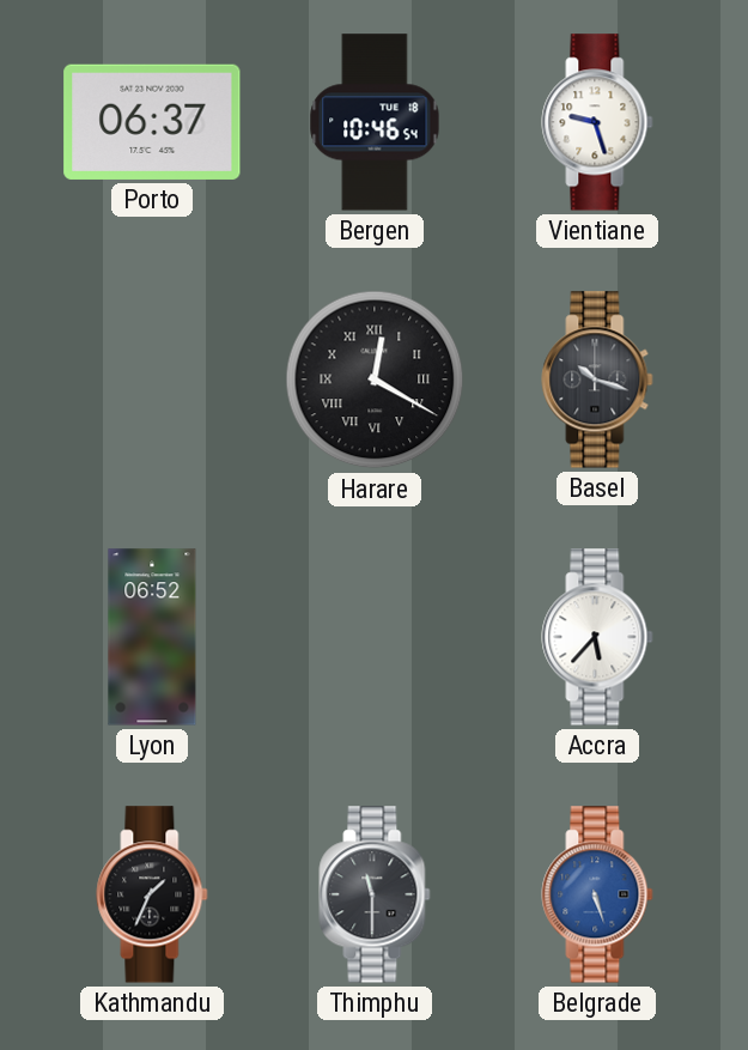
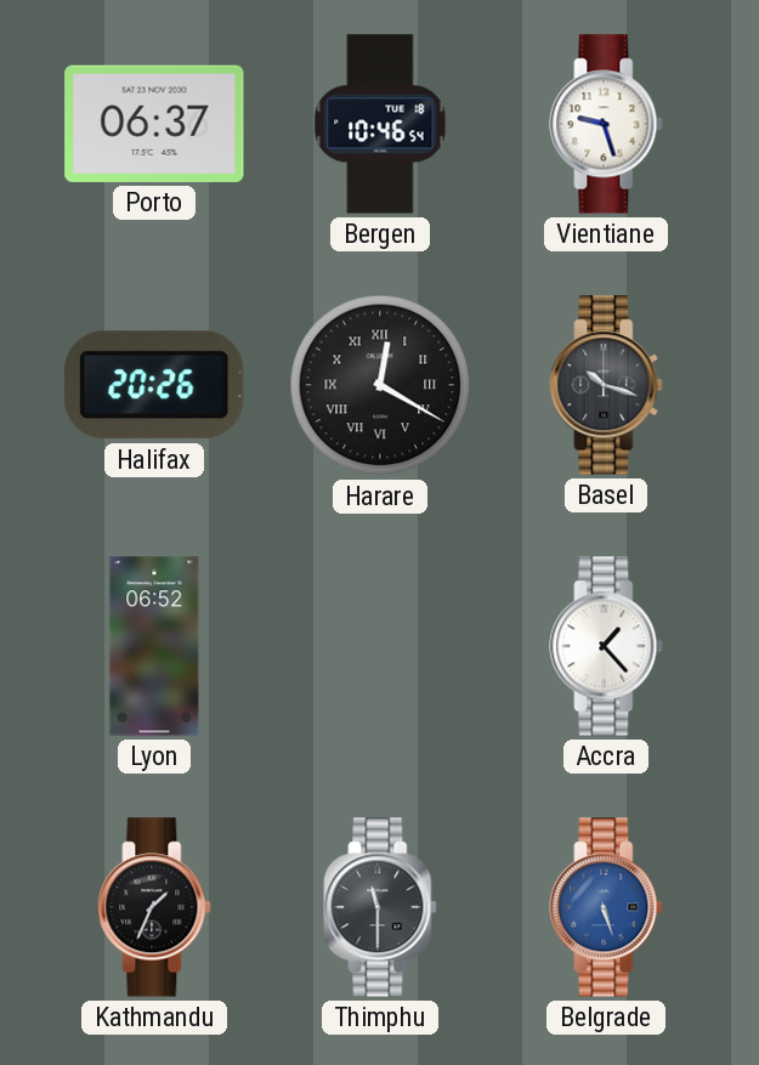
Halifax: none -> 20:26
Accra: 5:37 -> 1:23
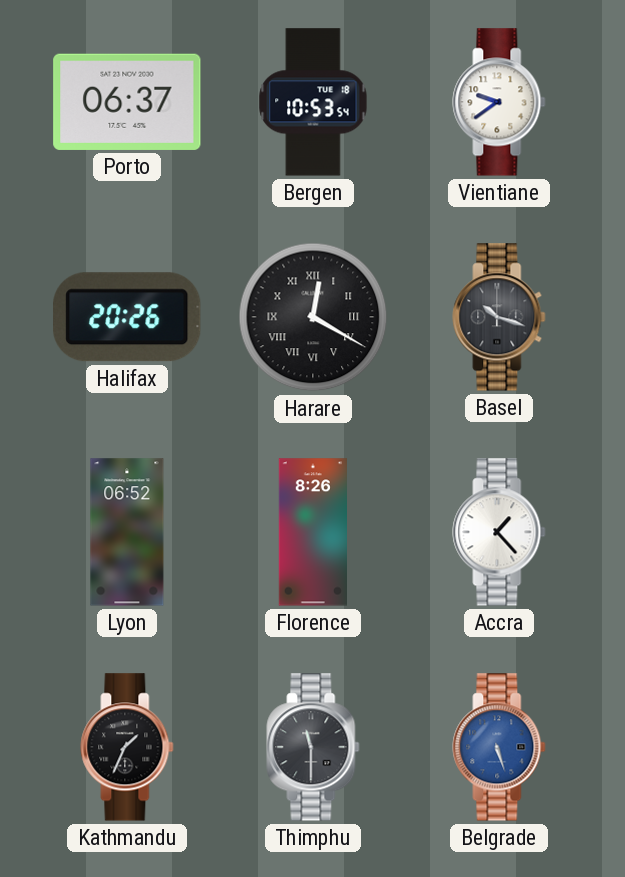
Bergen: 10:46 -> 10:53
Vientiane: 9:27 -> 9:39
Florence: none -> 8:26
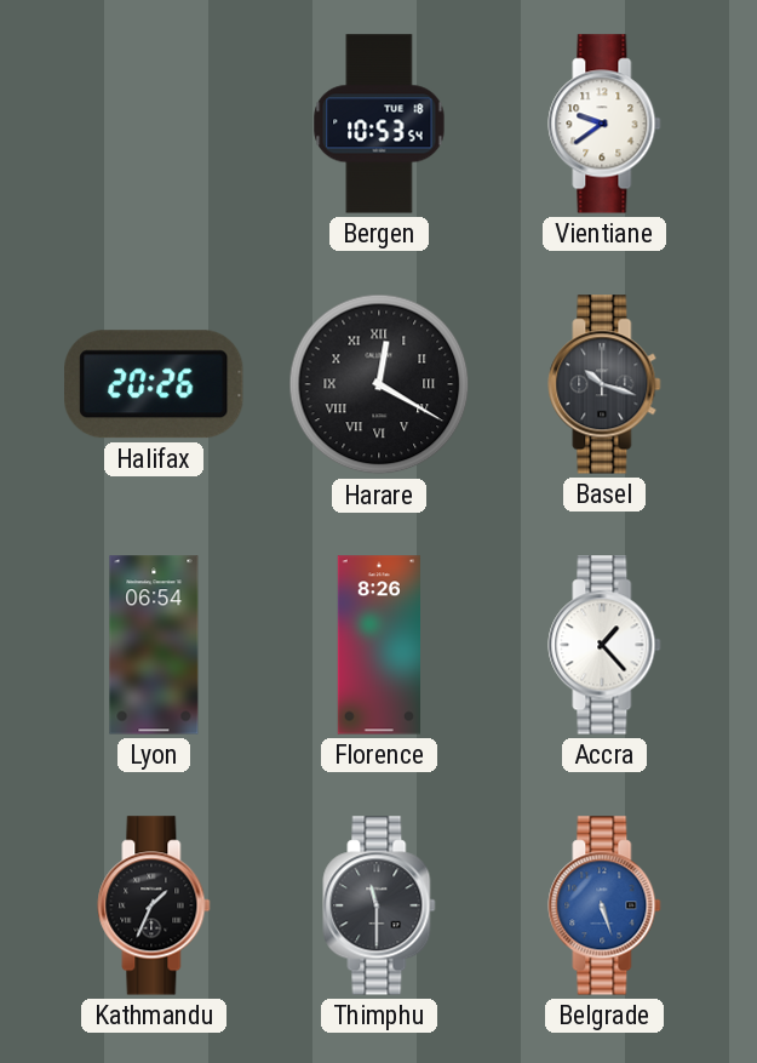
Porto: 06:37 -> none
Lyon: 06:52 -> 06:54
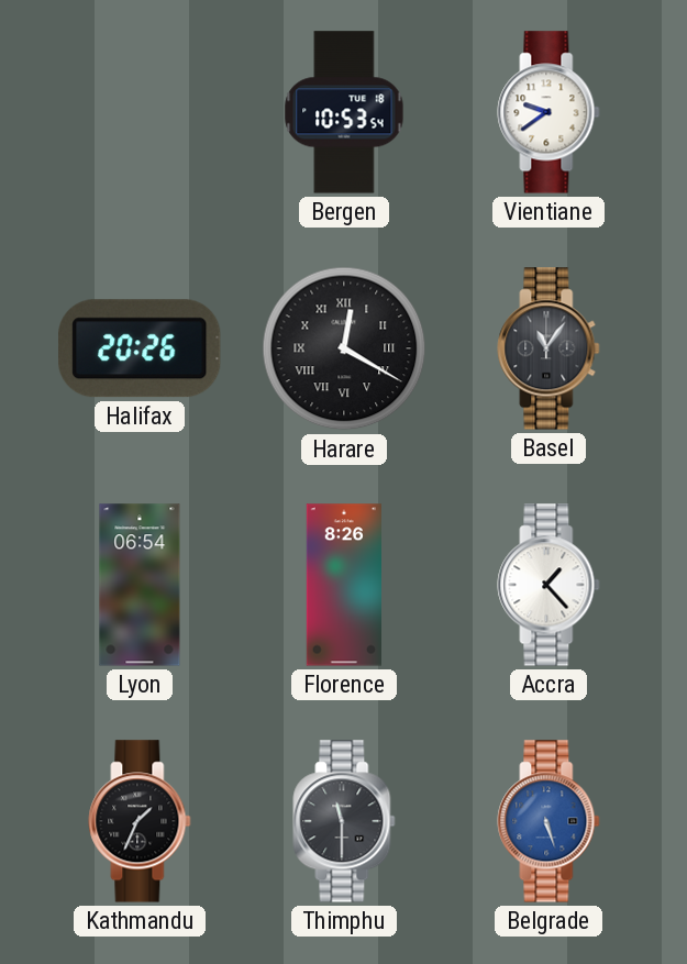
Basel: 10:18 -> 11:06
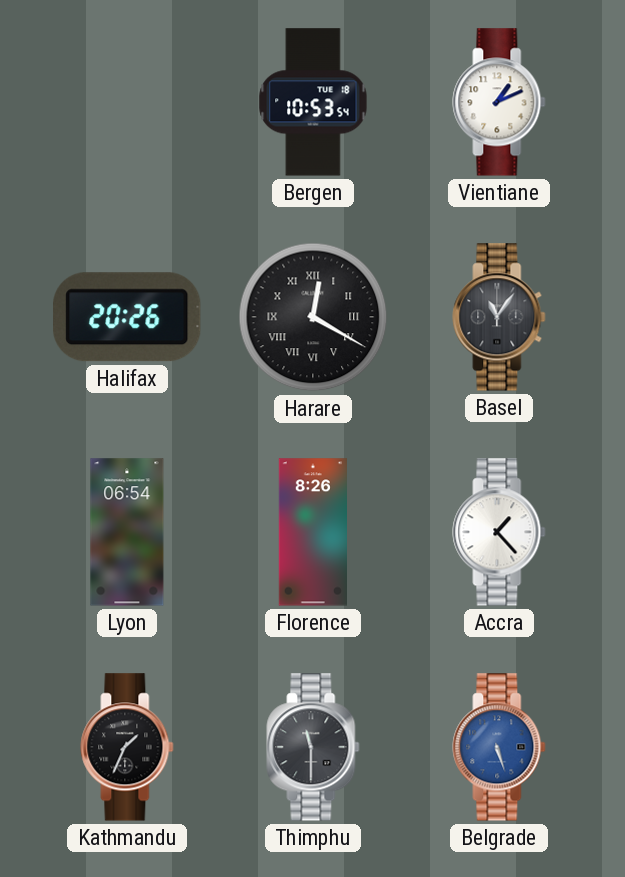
Vientiane: 9:39 -> 1:11
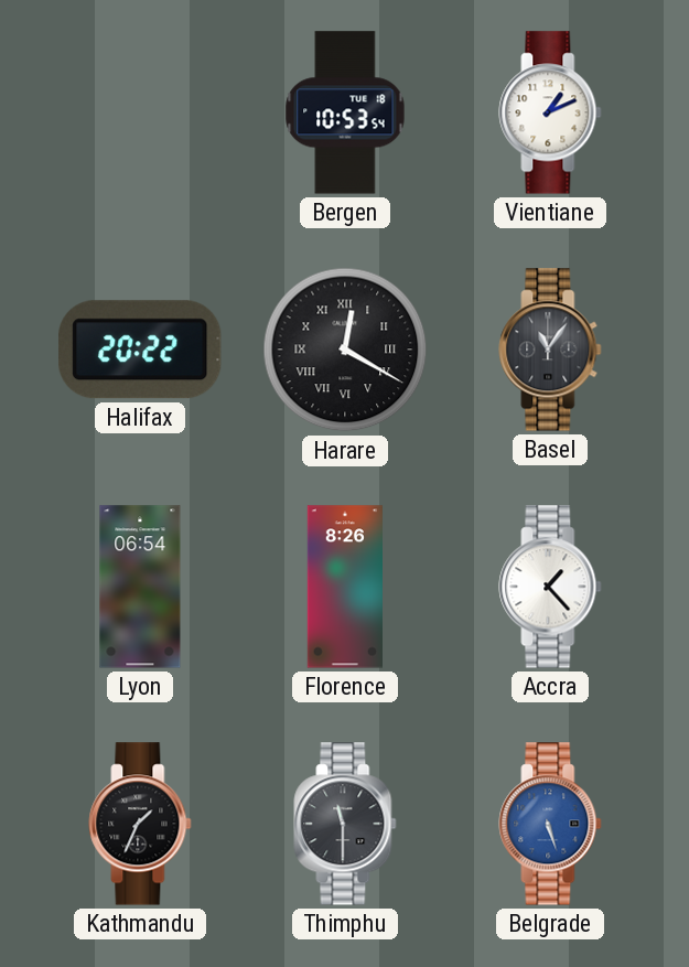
Halifax: 20:26 -> 20:22
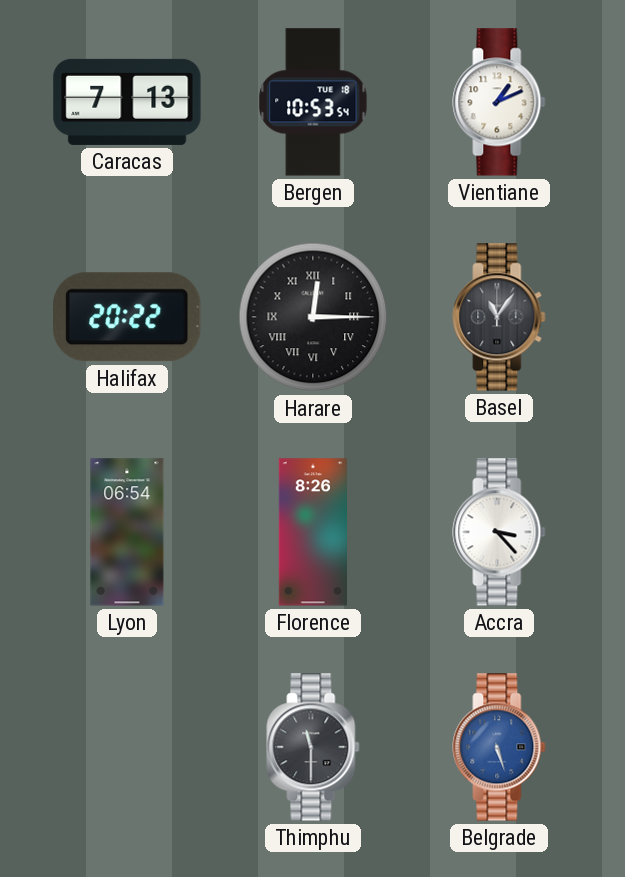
Caracas: none -> 7:13
Harare: 12:20 -> 12:15
Accra: 1:23 -> 3:23
Kathmandu: 1:34 -> none
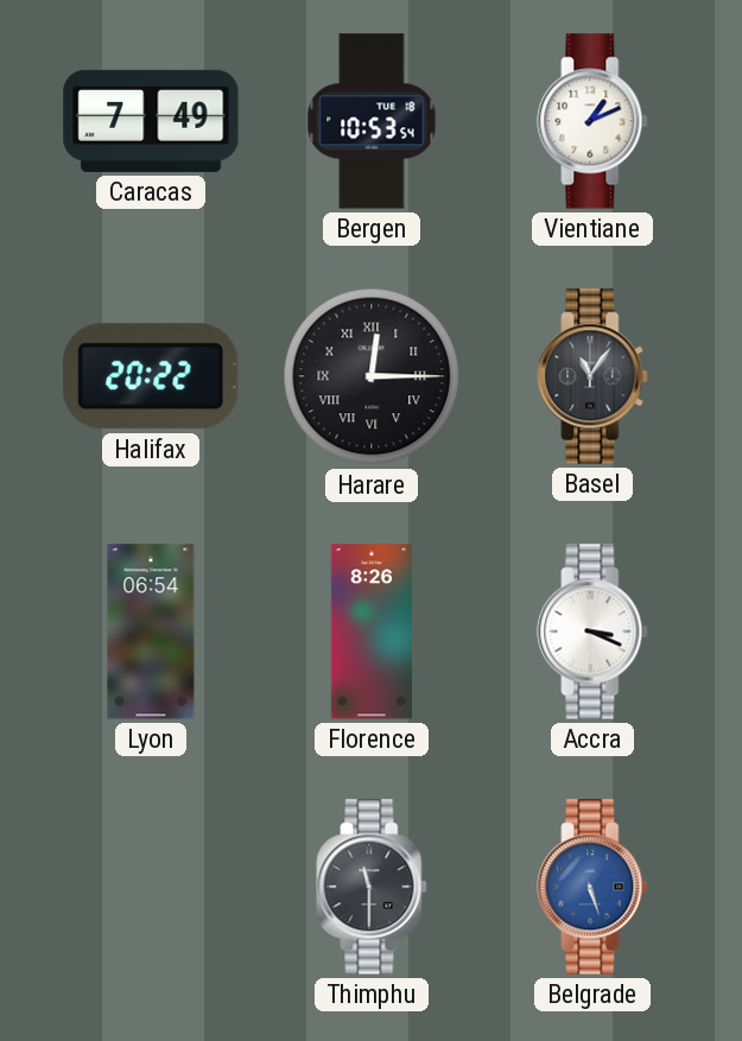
Caracas: 7:13 -> 7:49
Accra: 3:23 -> 3:19
